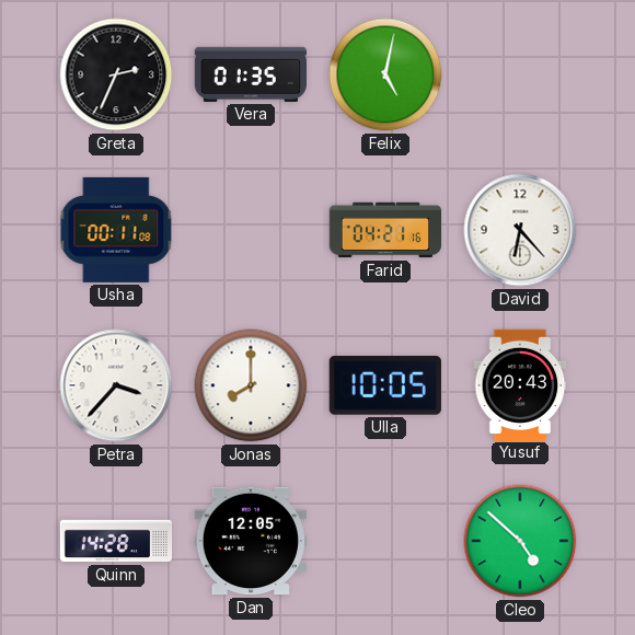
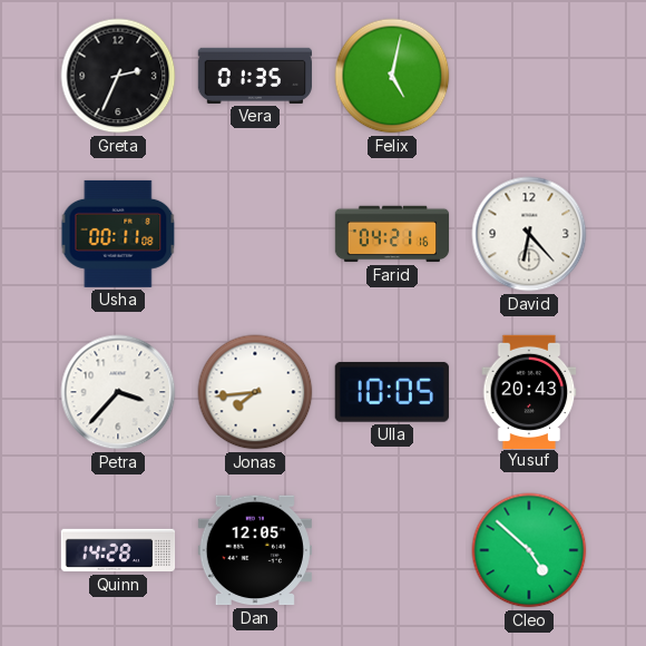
Jonas: 8:00 -> 7:44
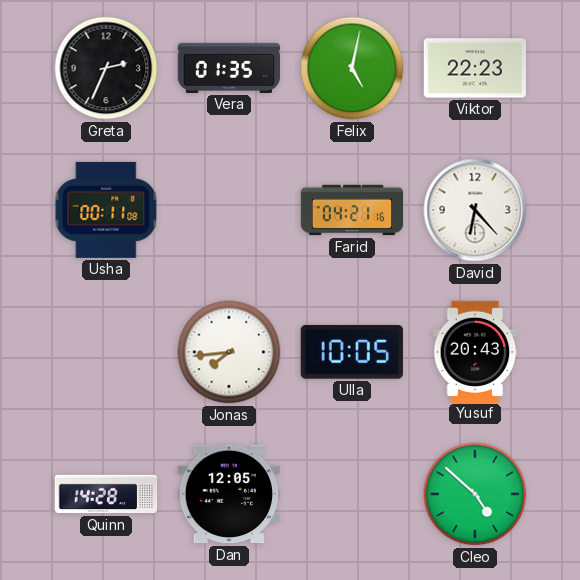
Viktor: none -> 22:23
Petra: 3:37 -> none
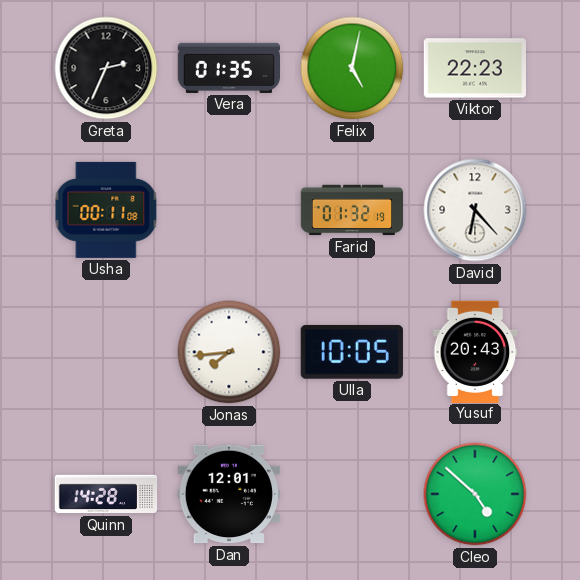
Farid: 04:21 -> 01:32
Dan: 12:05 -> 12:01
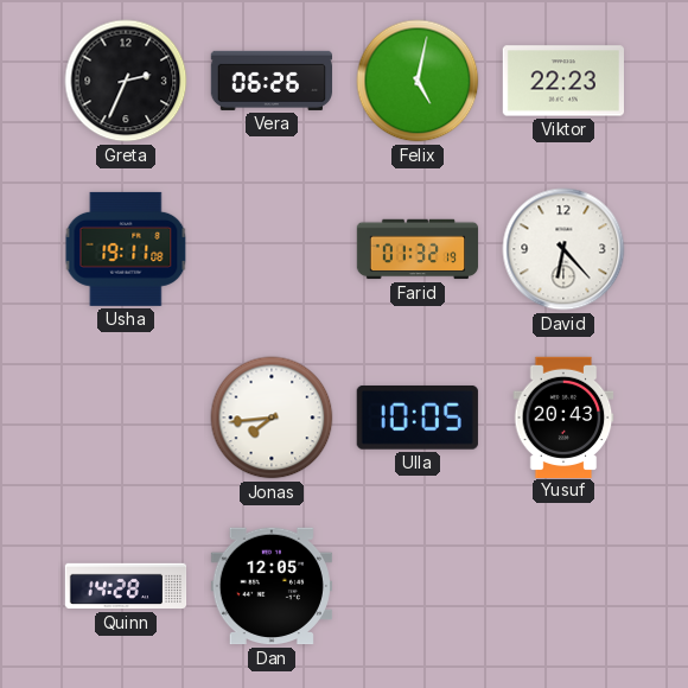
Vera: 01:35 -> 06:26
Usha: 00:11 -> 19:11
Dan: 12:01 -> 12:05
Cleo: 4:52 -> none
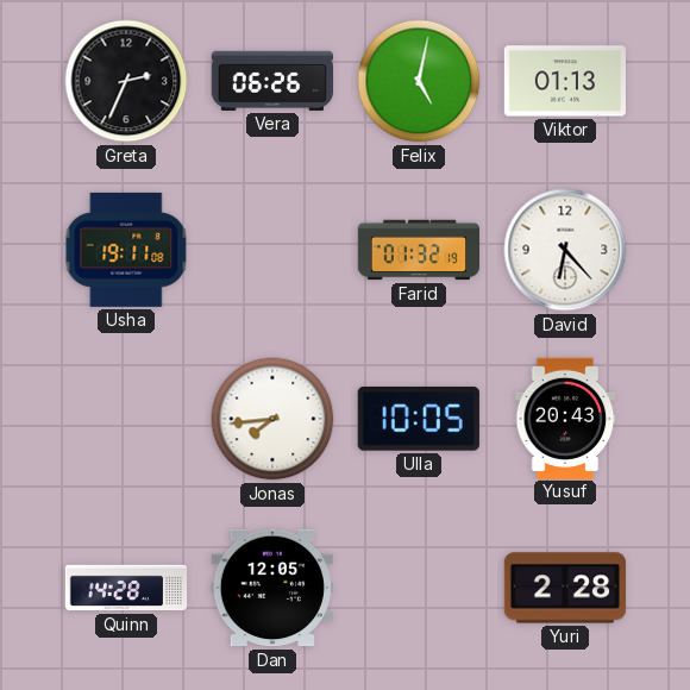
Viktor: 22:23 -> 01:13
Yuri: none -> 2:28
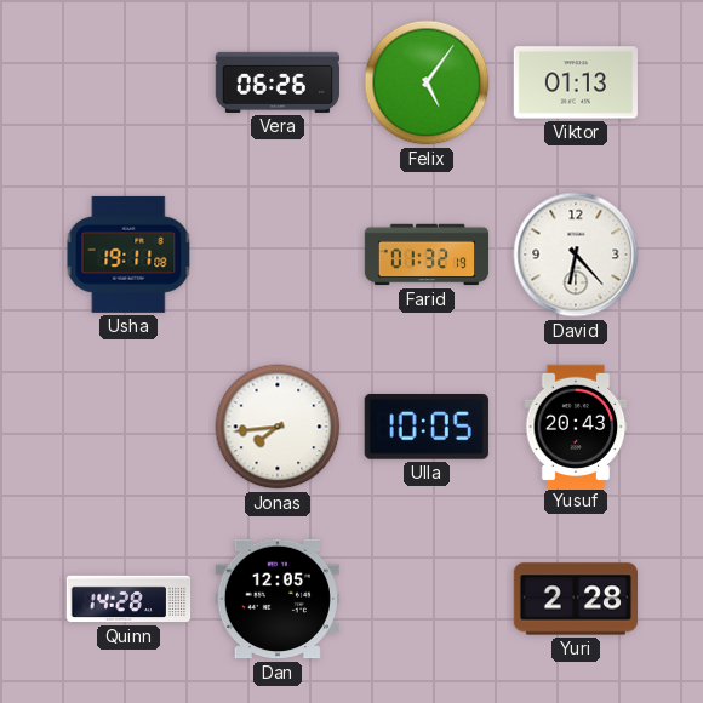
Greta: 2:34 -> none
Felix: 5:02 -> 5:06
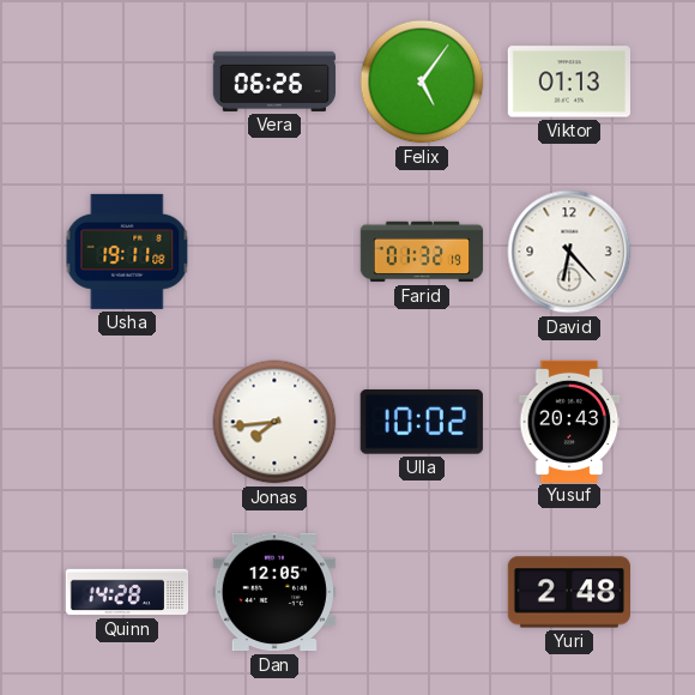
Ulla: 10:05 -> 10:02
Yuri: 2:28 -> 2:48
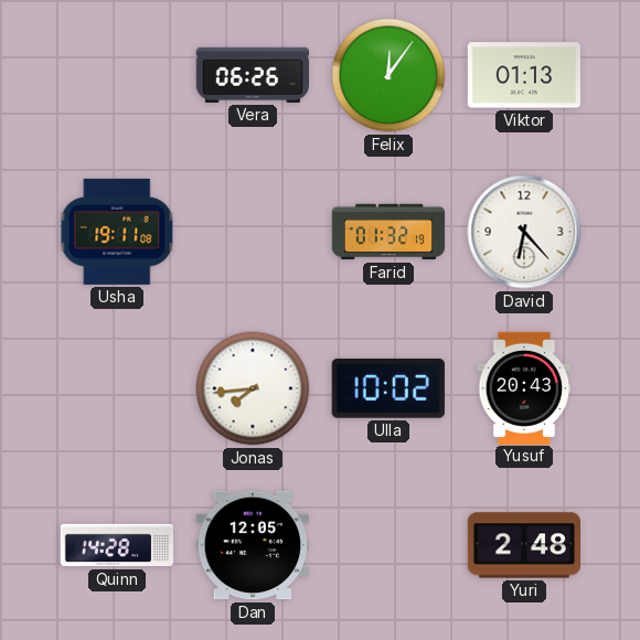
Felix: 5:06 -> 12:06
